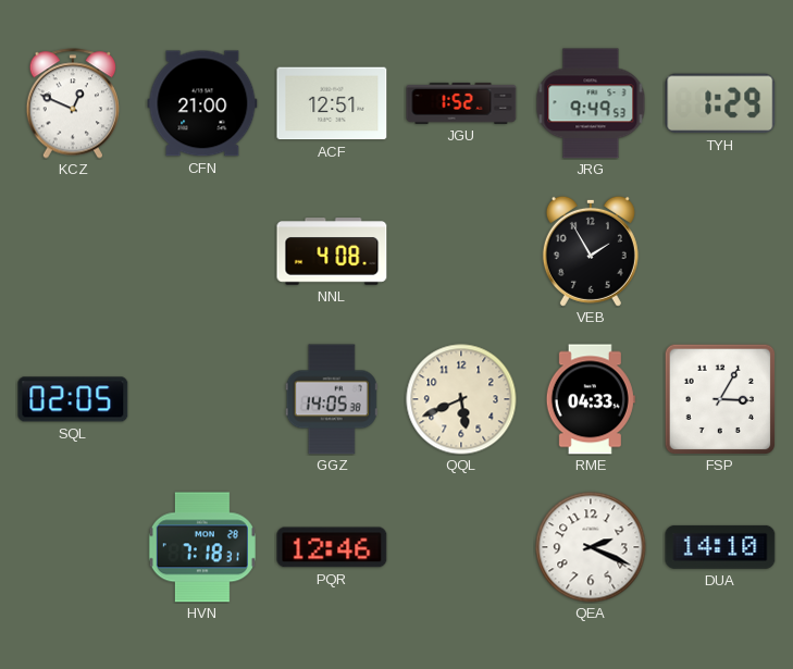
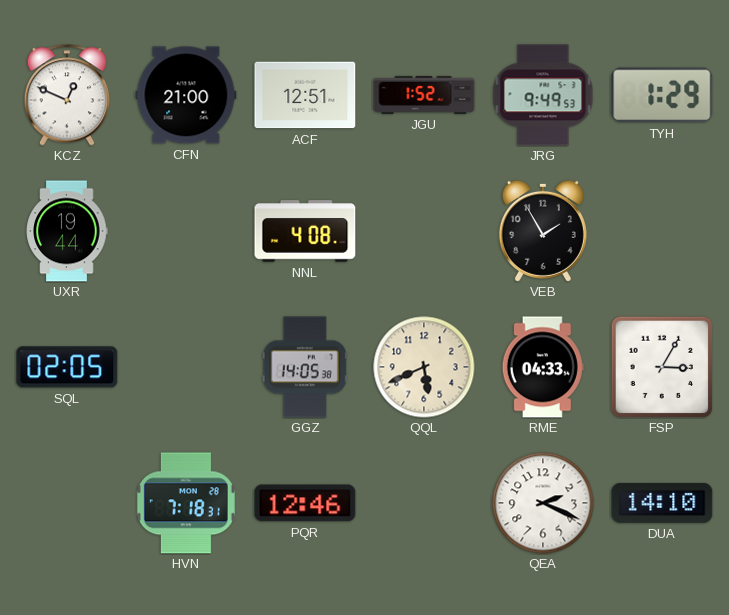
UXR: none -> 19:44
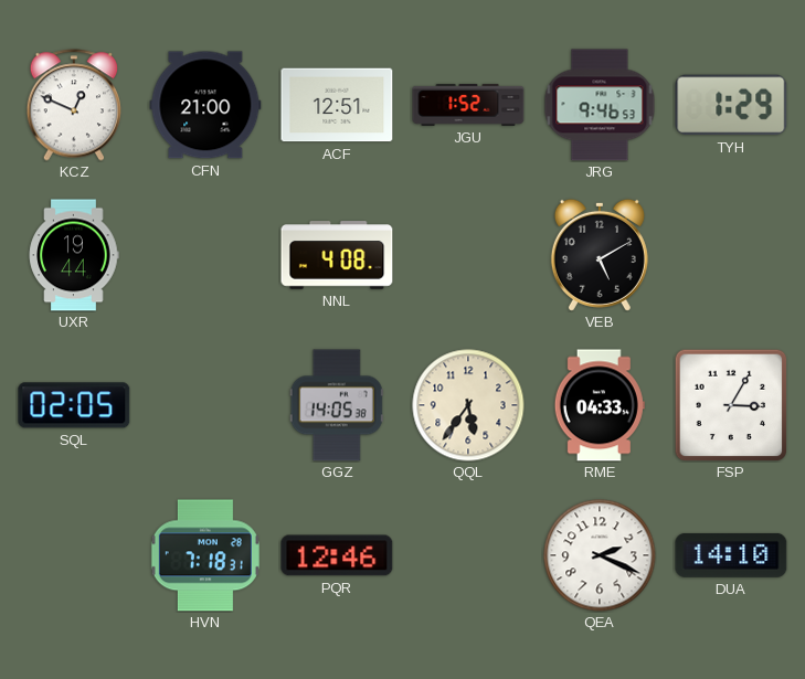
JRG: 9:49 -> 9:46
VEB: 1:55 -> 5:10
QQL: 5:41 -> 5:36
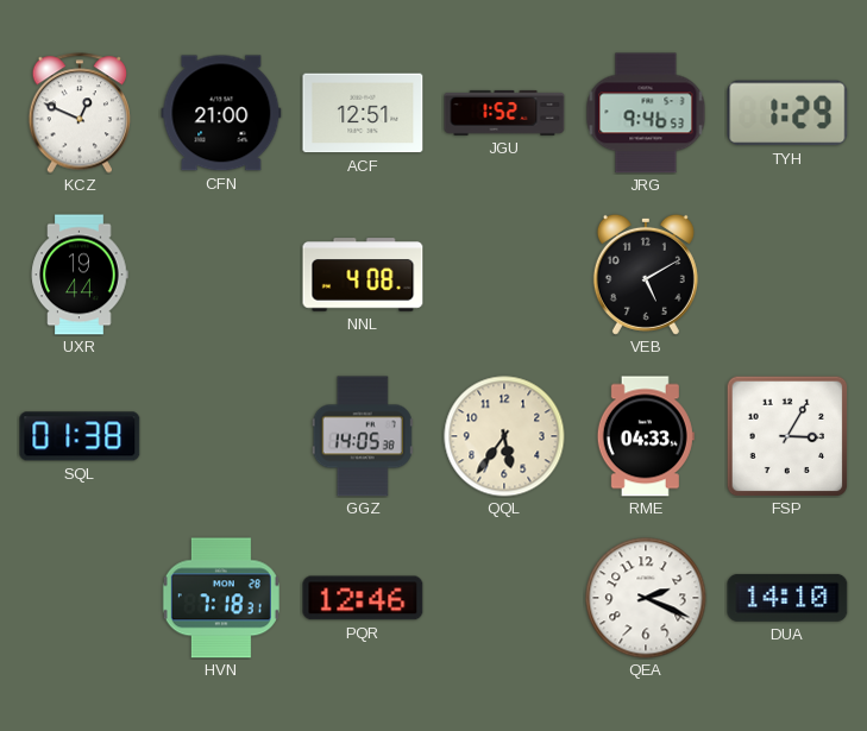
SQL: 02:05 -> 01:38
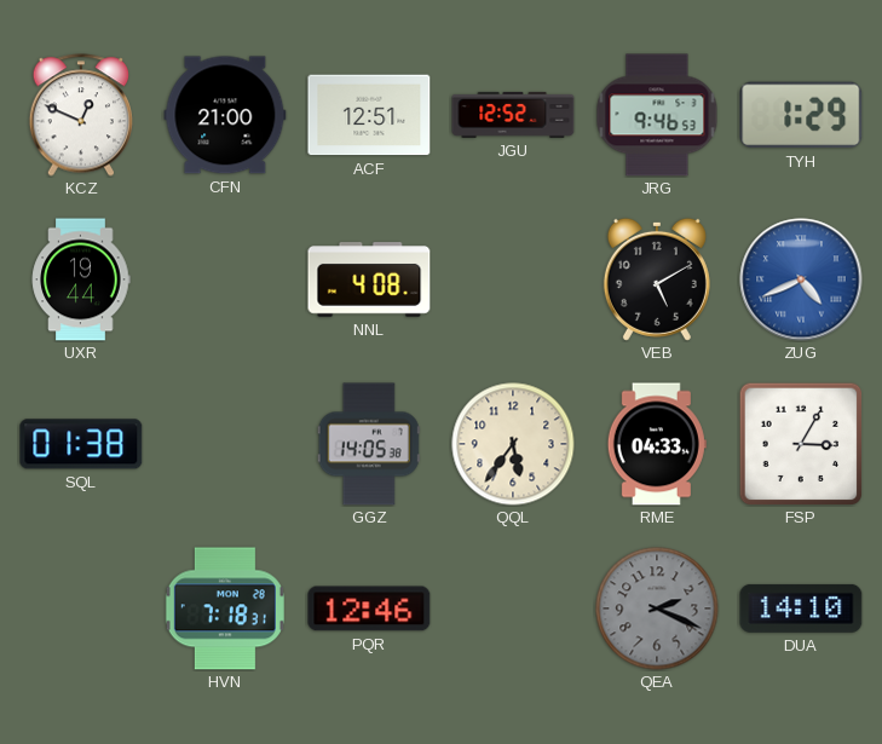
JGU: 1:52 -> 12:52
ZUG: none -> 4:41
QEA dial: white -> grey
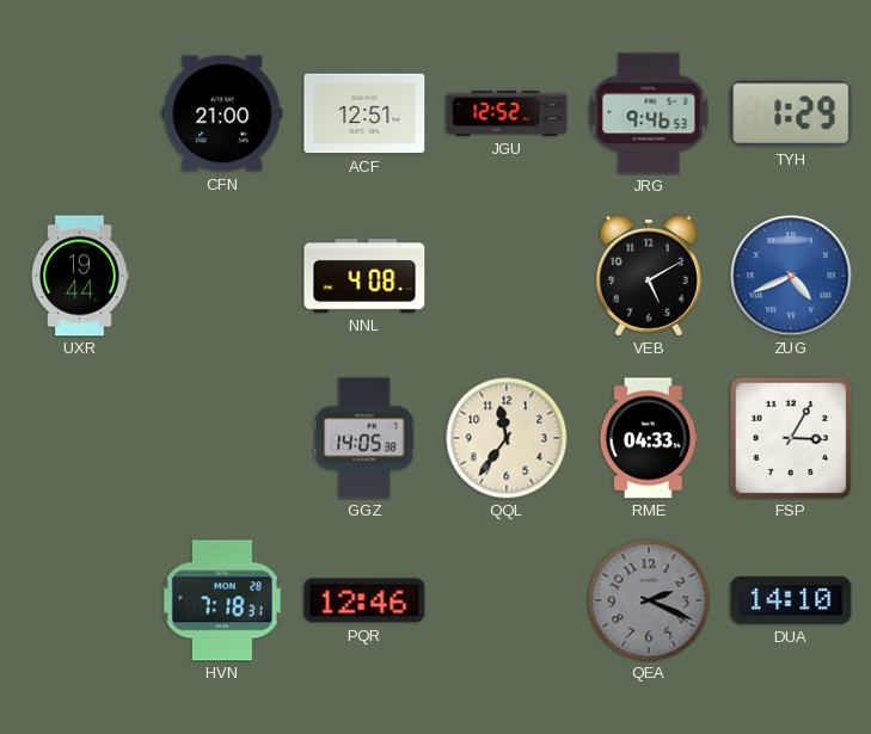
KCZ: 12:49 -> none
SQL: 01:38 -> none
QQL: 5:36 -> 11:36
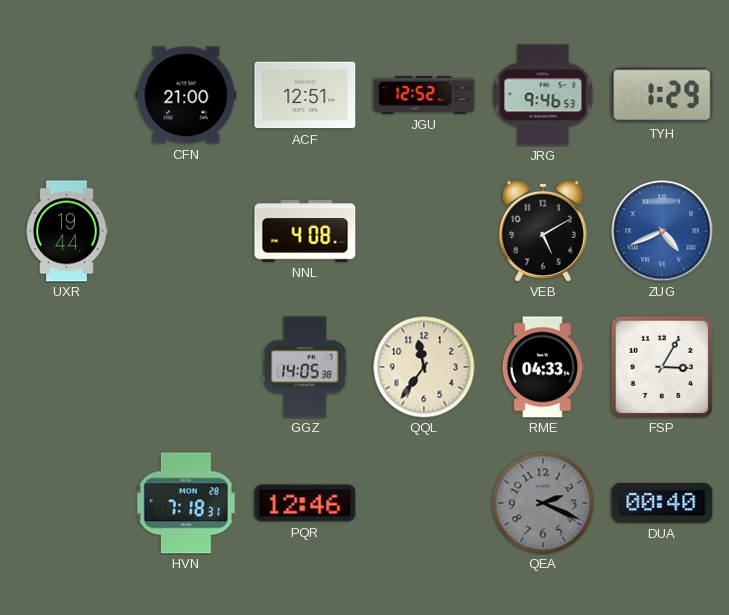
DUA: 14:10 -> 00:40
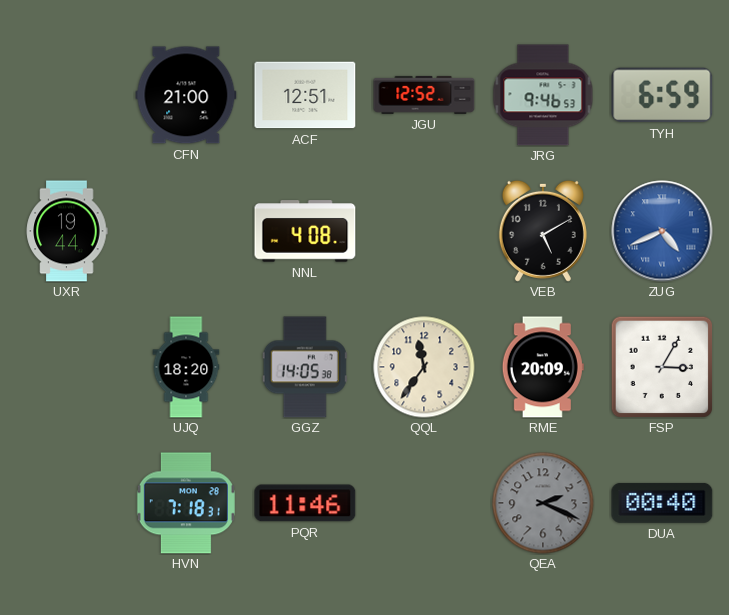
TYH: 1:29 -> 6:59
UJQ: none -> 18:20
RME: 04:33 -> 20:09
PQR: 12:46 -> 11:46
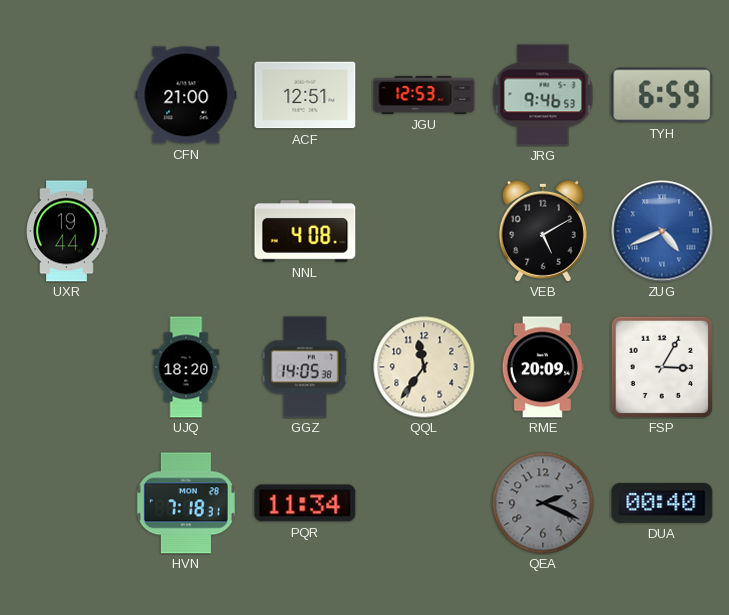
JGU: 12:52 -> 12:53
PQR: 11:46 -> 11:34
